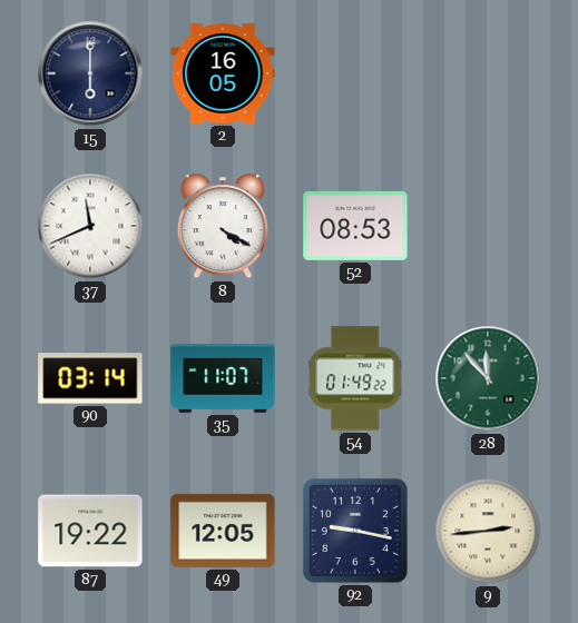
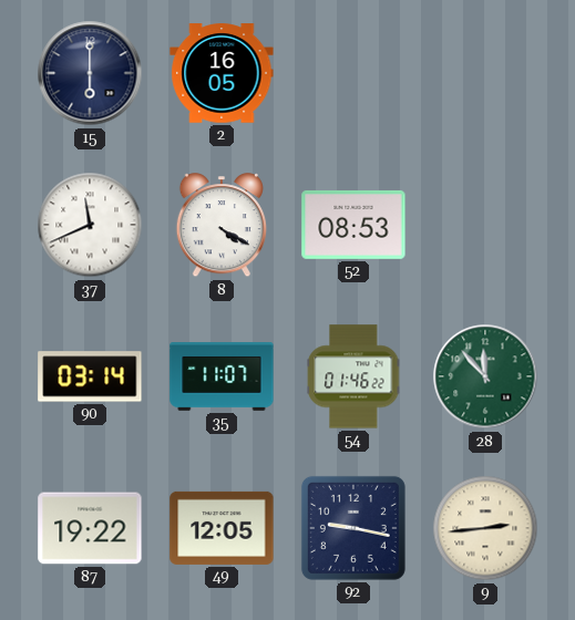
54: 01:49 -> 01:46
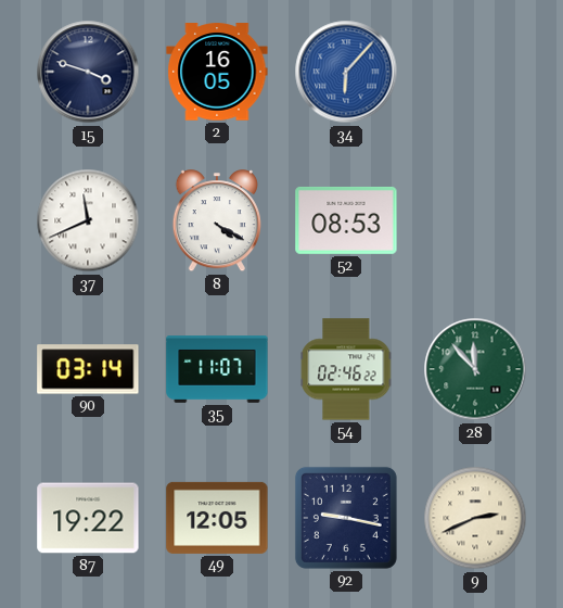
15: 6:00 -> 3:48
34: none -> 6:07
54: 01:46 -> 02:46
9: 2:44 -> 2:41
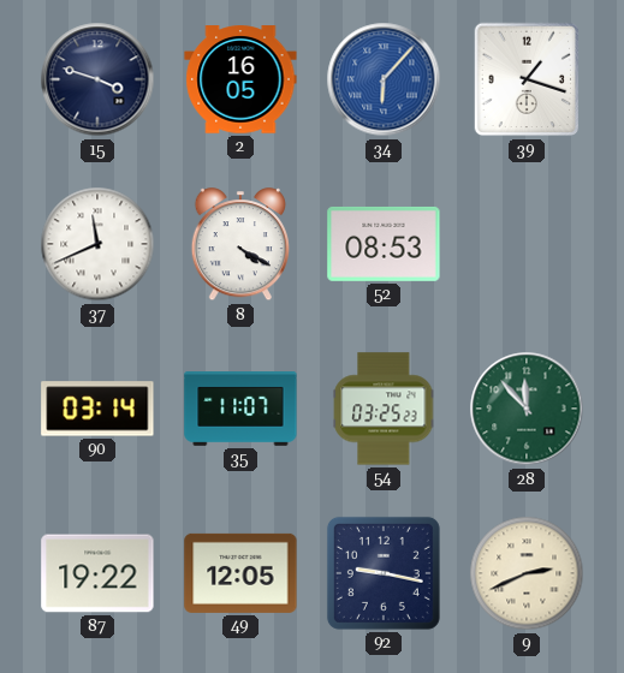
39: none -> 1:18
54: 02:46 -> 03:25
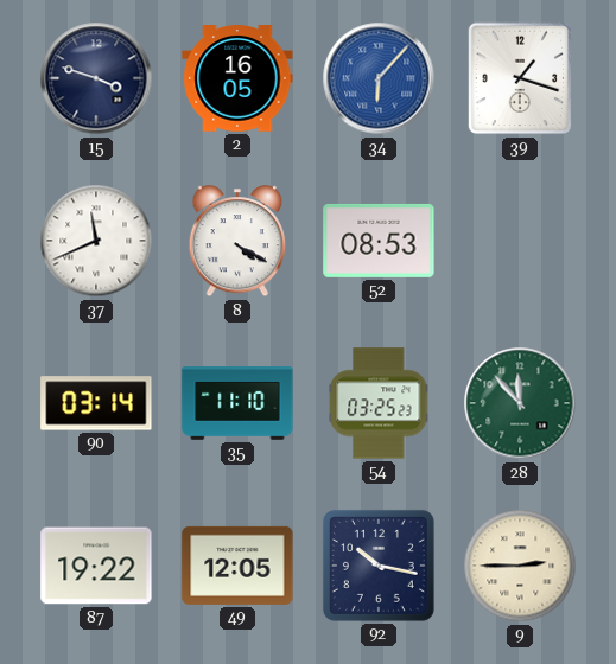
35: 11:07 -> 11:10
92: 9:17 -> 10:17
9: 2:41 -> 2:45
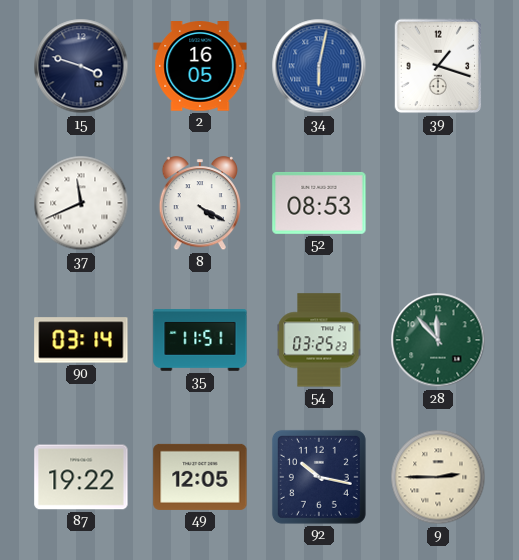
34: 6:07 -> 6:02
35: 11:10 -> 11:51
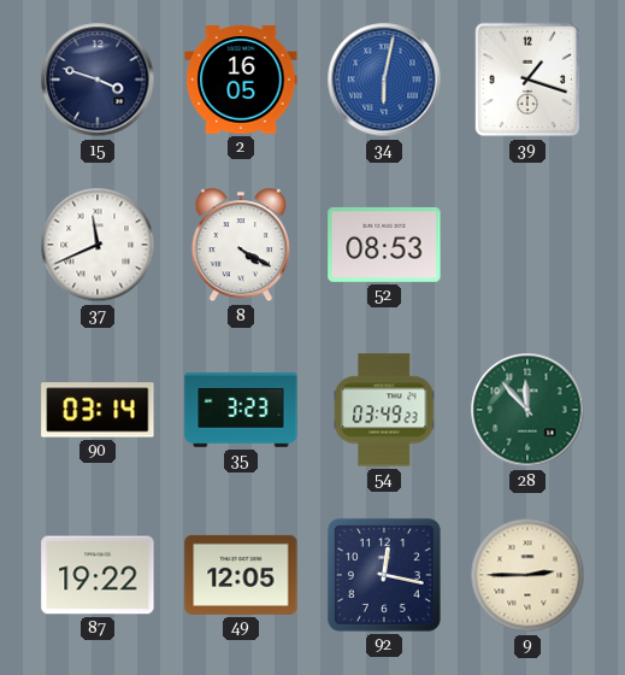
35: 11:51 -> 3:23
54: 03:25 -> 03:49
92: 10:17 -> 12:17
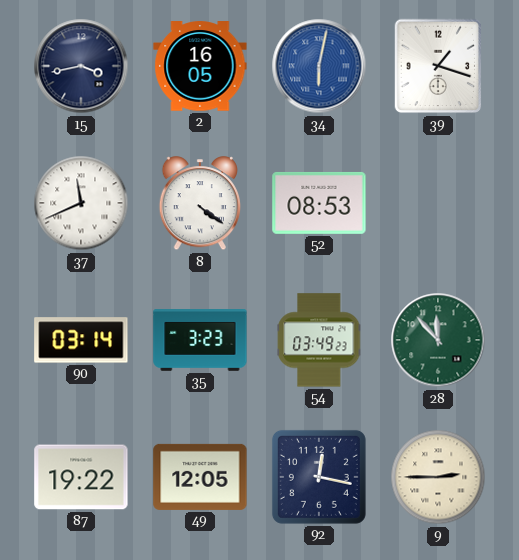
15: 3:48 -> 3:43
8: 4:20 -> 4:21
